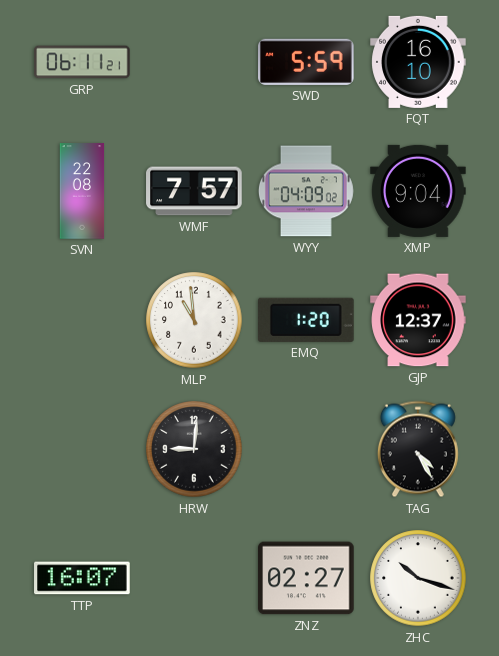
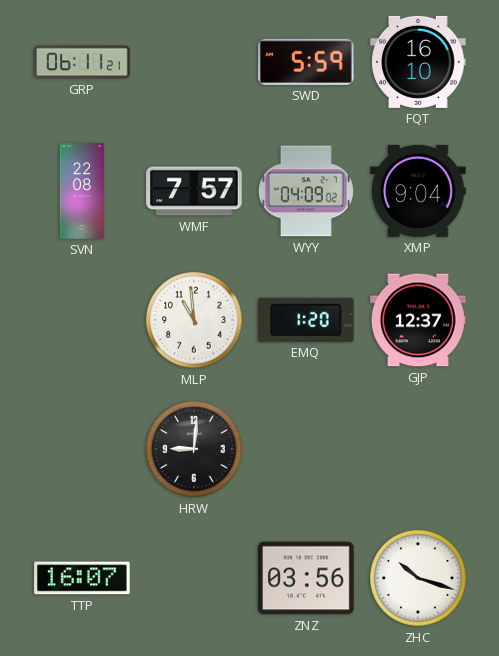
TAG: 4:25 -> none
ZNZ: 02:27 -> 03:56
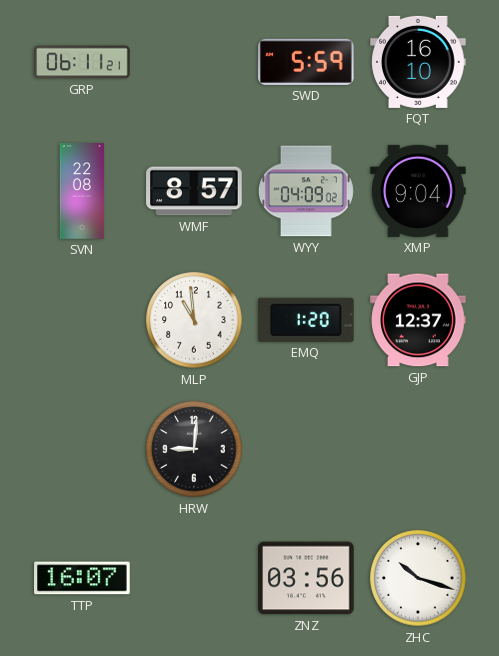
WMF: 7:57 -> 8:57
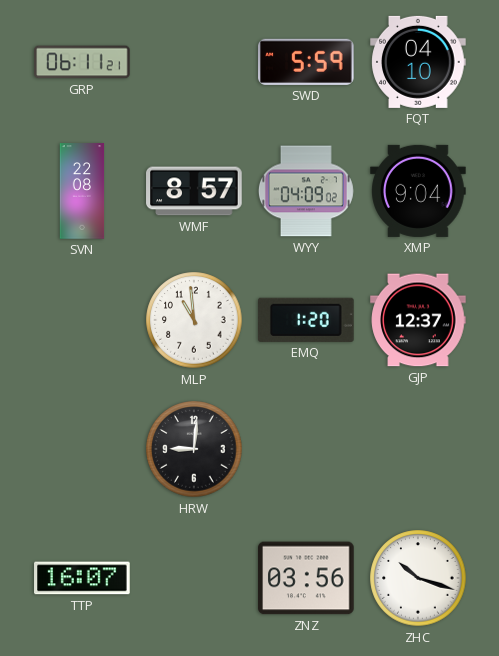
FQT: 16:10 -> 04:10
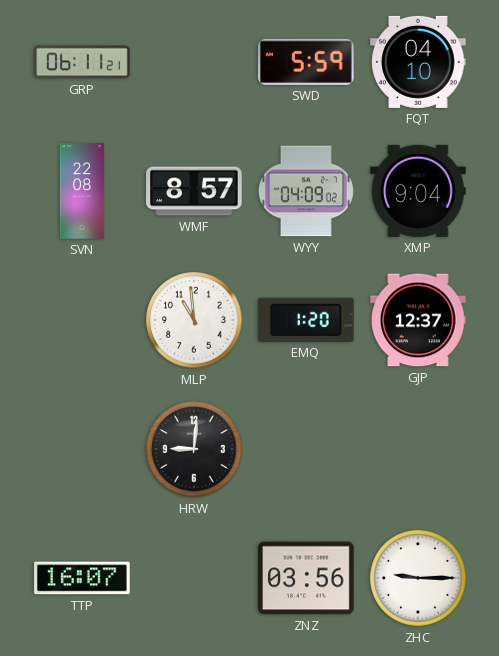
ZHC: 10:18 -> 9:15
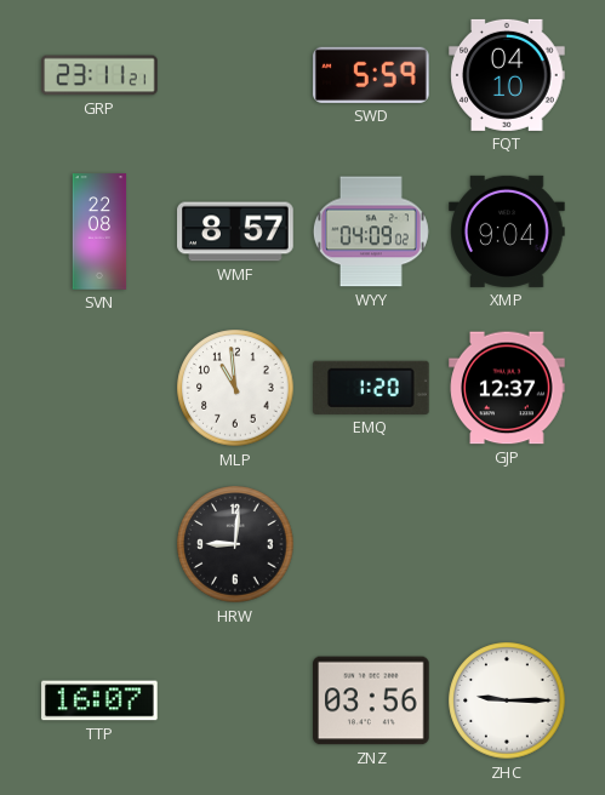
GRP: 06:11 -> 23:11
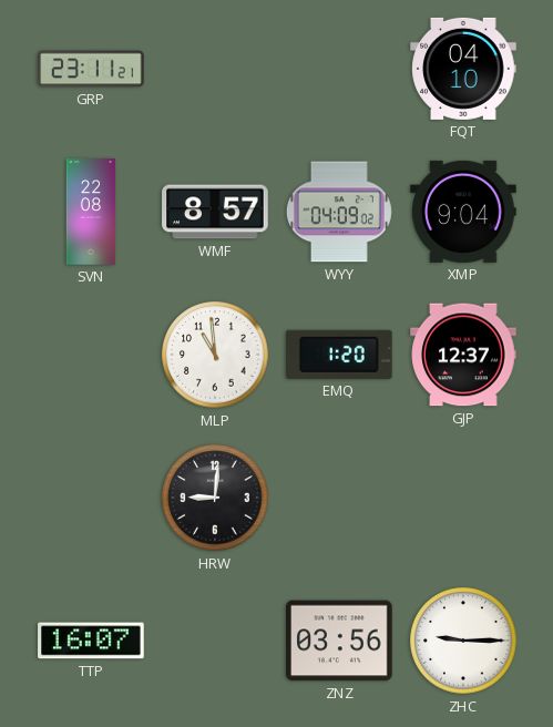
SWD: 5:59 -> none
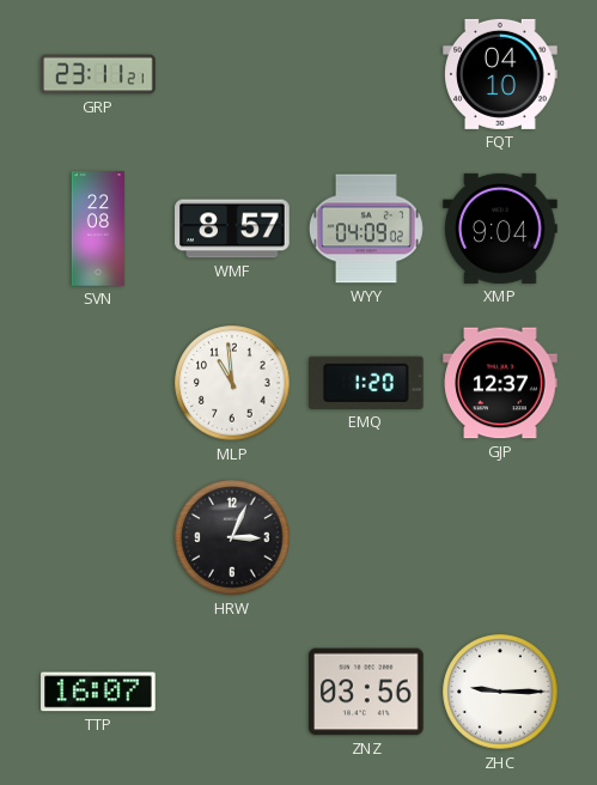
HRW: 9:01 -> 3:04
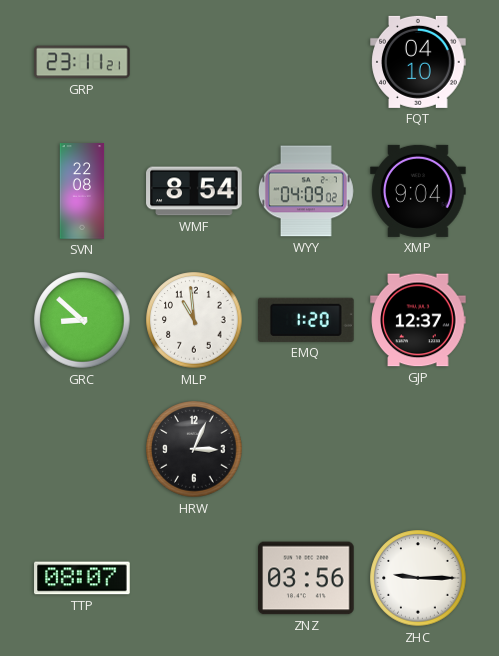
WMF: 8:57 -> 8:54
GRC: none -> 8:52
TTP: 16:07 -> 08:07
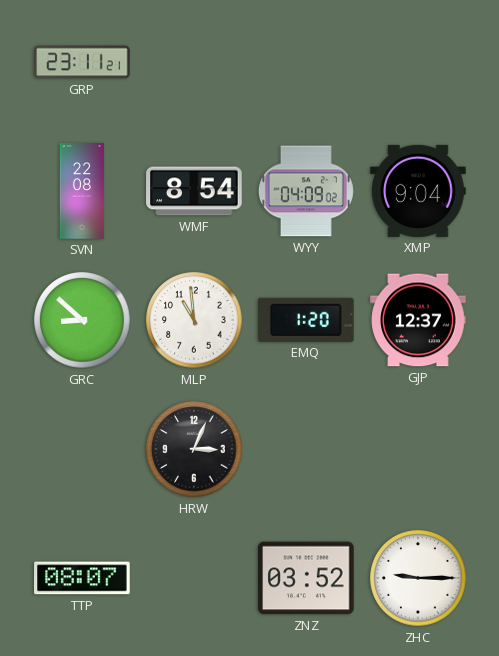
FQT: 04:10 -> none
ZNZ: 03:56 -> 03:52
